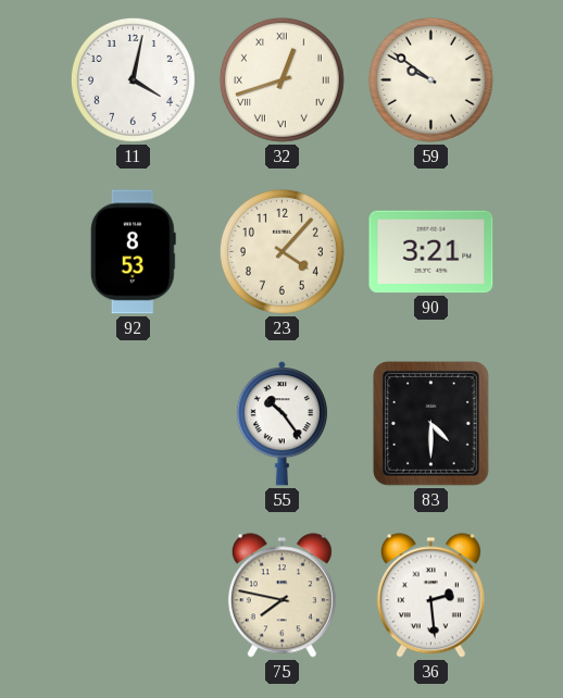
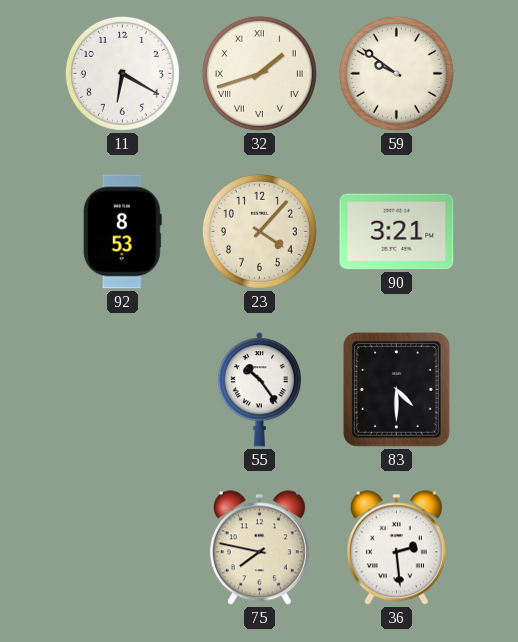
11: 4:02 -> 6:20
32: 12:42 -> 1:42
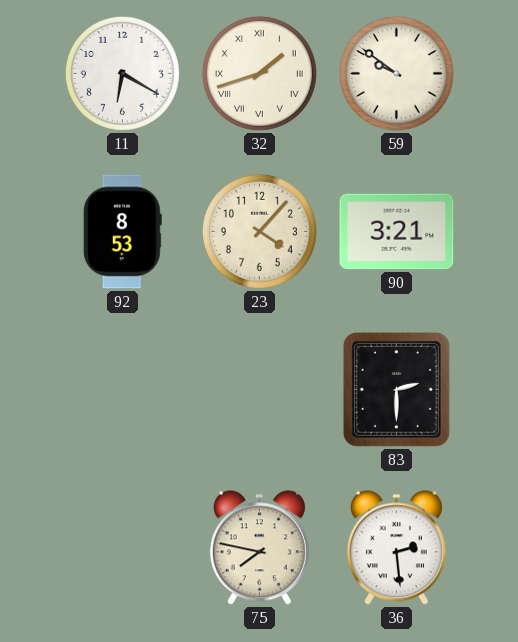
55: 10:24 -> none
83: 4:30 -> 2:30
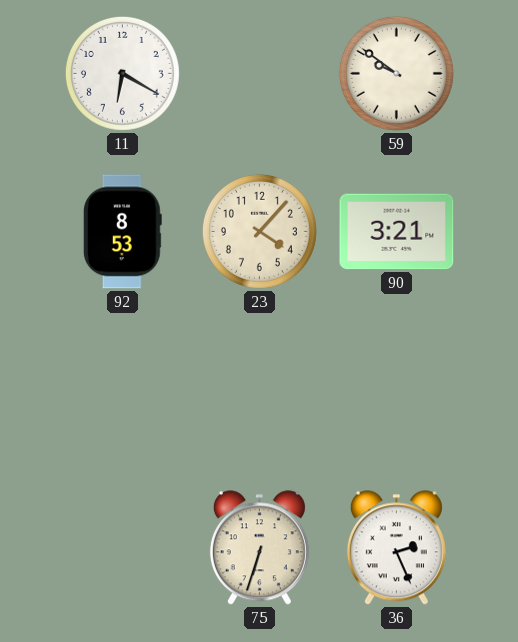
32: 1:42 -> none
83: 2:30 -> none
75: 7:47 -> 6:33
36: 2:29 -> 2:26
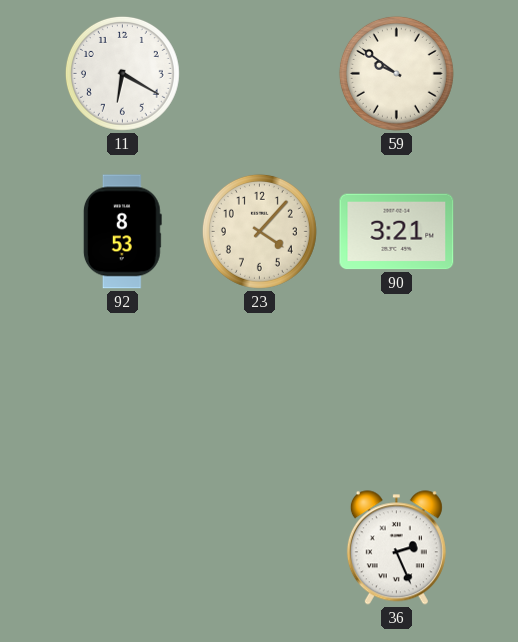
75: 6:33 -> none
